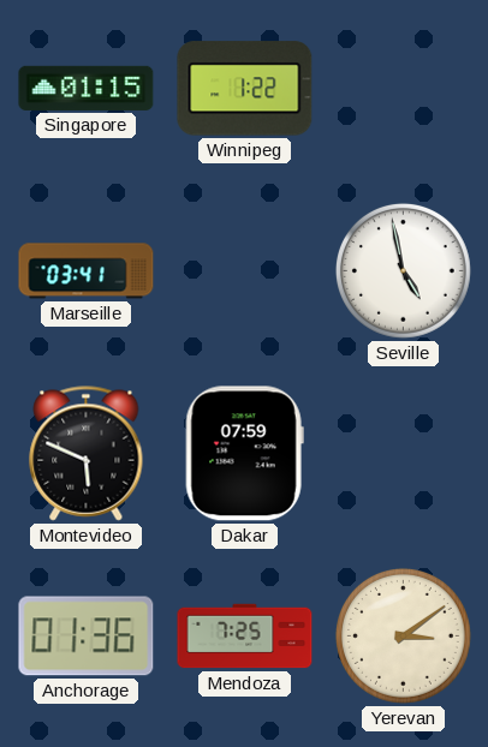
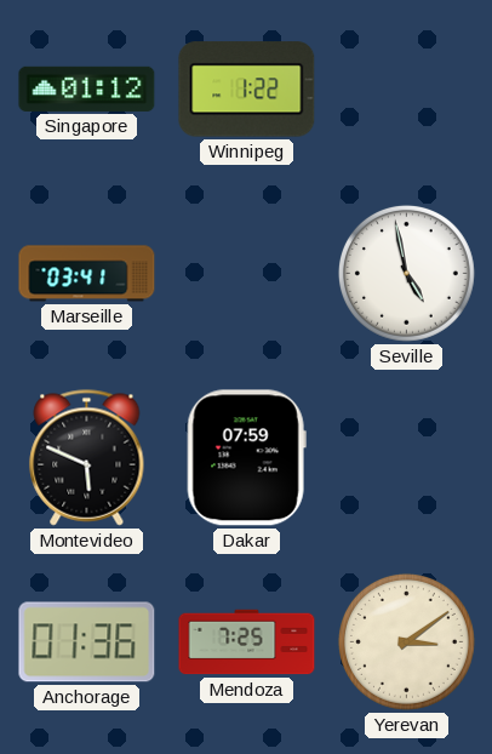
Singapore: 01:15 -> 01:12
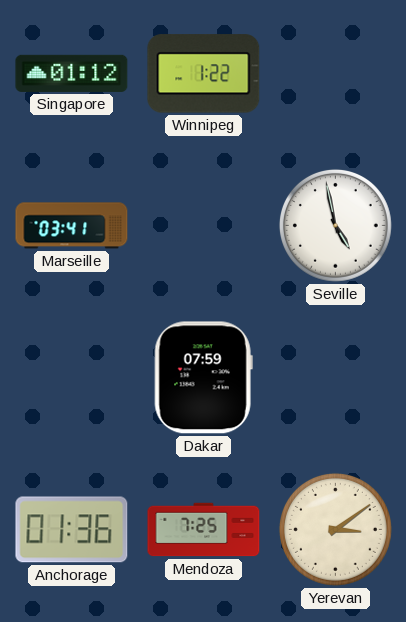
Montevideo: 5:49 -> none
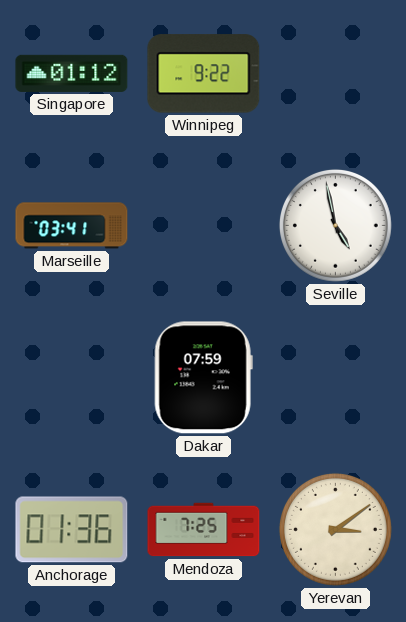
Winnipeg: 1:22 -> 9:22
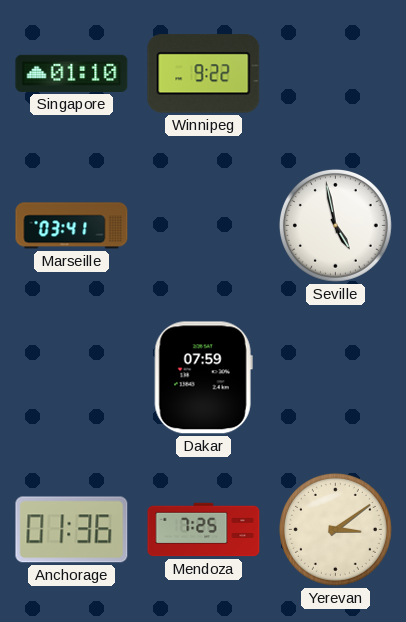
Singapore: 01:12 -> 01:10
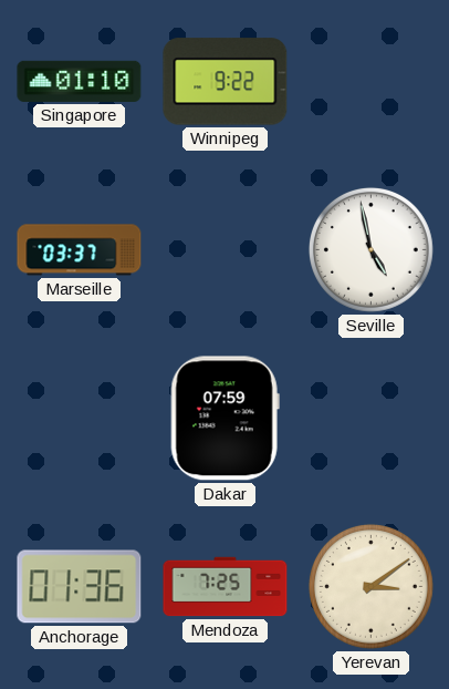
Marseille: 03:41 -> 03:37
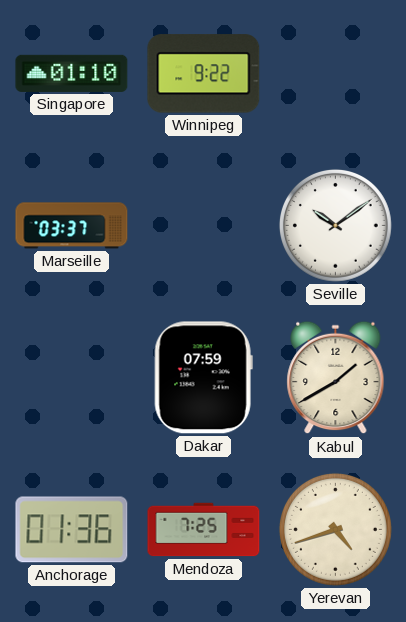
Seville: 4:58 -> 10:09
Kabul: none -> 1:40
Yerevan: 3:09 -> 4:42
